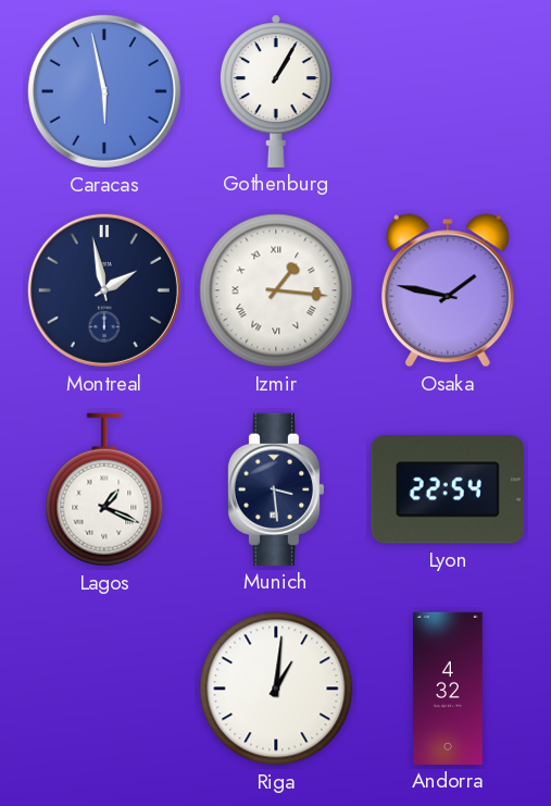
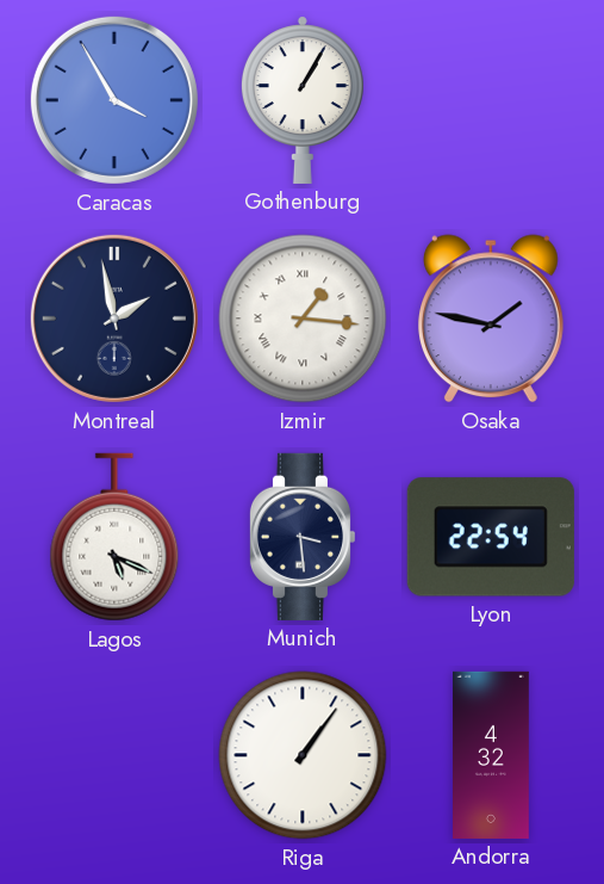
Caracas: 5:58 -> 3:55
Lagos: 1:19 -> 5:19
Riga: 1:01 -> 1:06
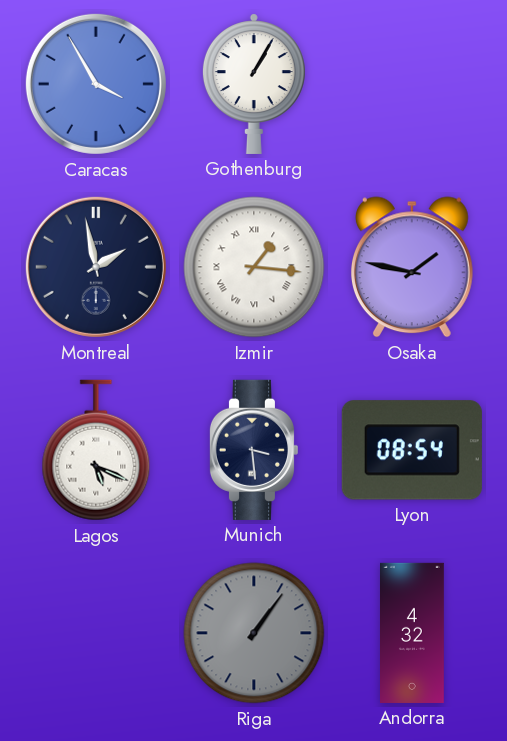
Lyon: 22:54 -> 08:54
Riga dial: white -> grey
